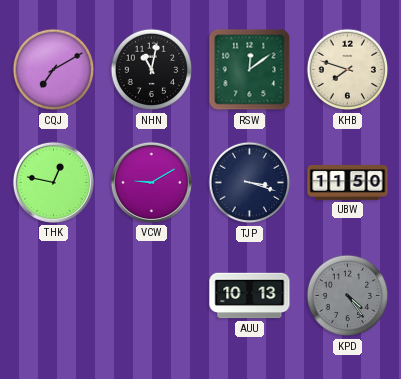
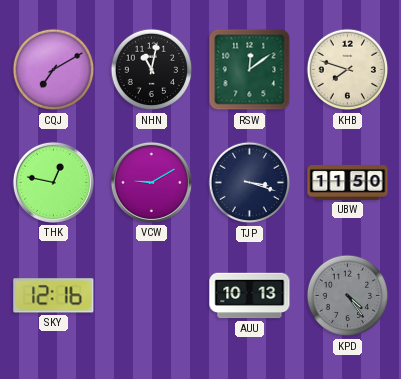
SKY: none -> 12:16
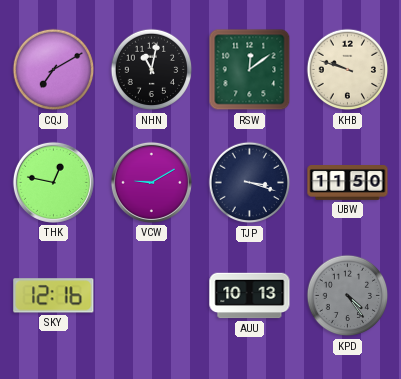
KHB: 7:48 -> 9:48
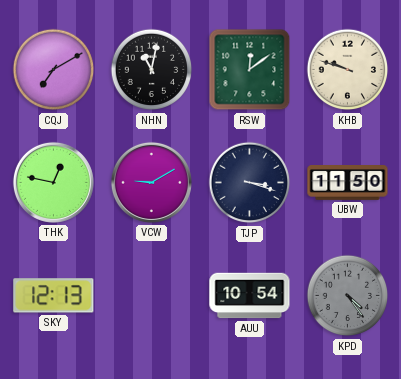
SKY: 12:16 -> 12:13
AUU: 10:13 -> 10:54
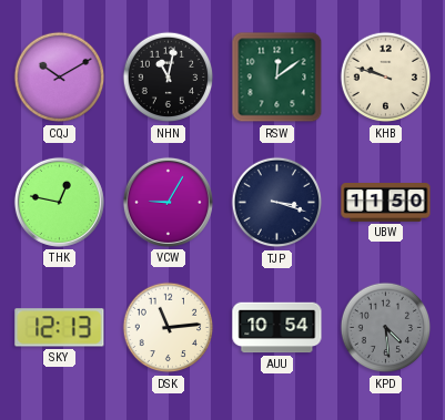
CQJ: 7:10 -> 10:10
VCW: 9:10 -> 9:05
DSK: none -> 11:14
KPD: 4:24 -> 4:29
